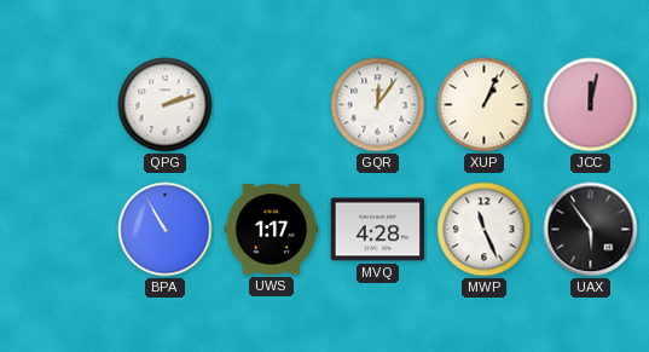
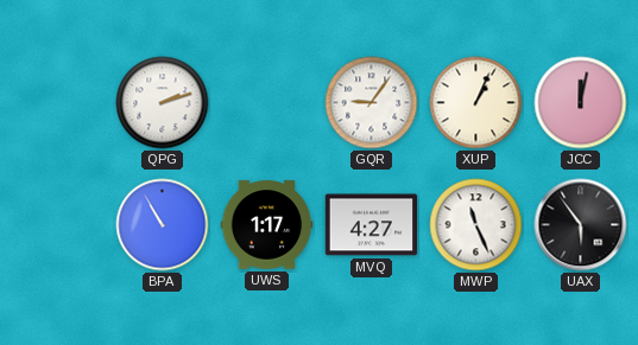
GQR: 12:06 -> 9:06
MVQ: 4:28 -> 4:27
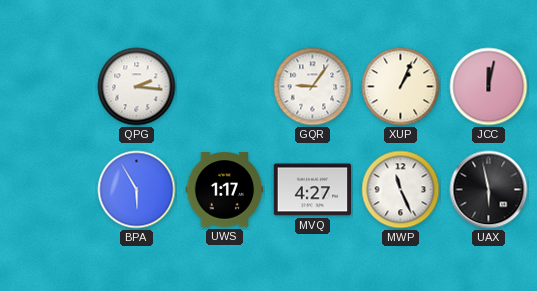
QPG: 2:12 -> 2:16
BPA: 10:55 -> 5:55
UAX: 5:54 -> 5:58
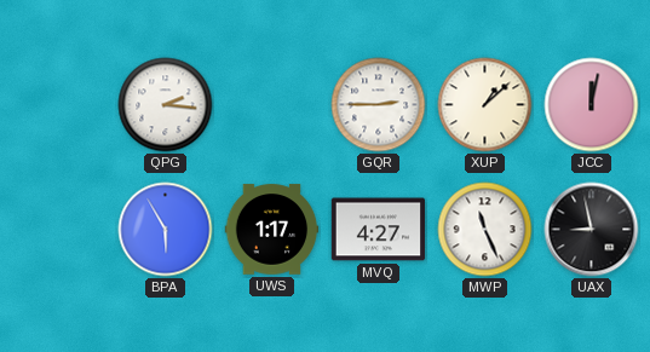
GQR: 9:06 -> 2:45
XUP: 1:04 -> 1:08
UAX: 5:58 -> 8:58
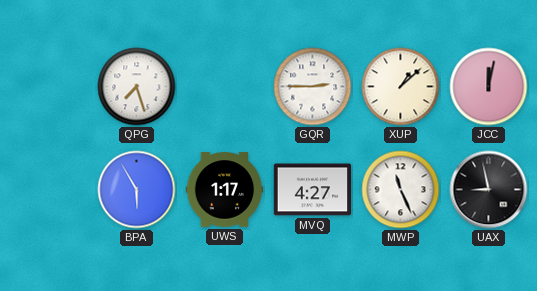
QPG: 2:16 -> 7:27
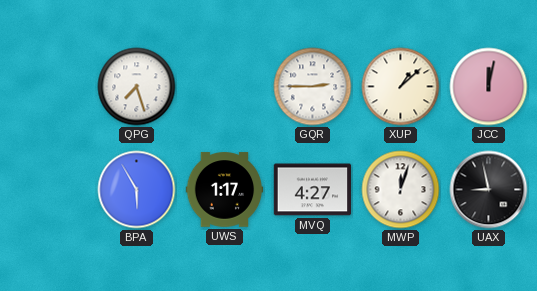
MWP: 11:26 -> 12:03
